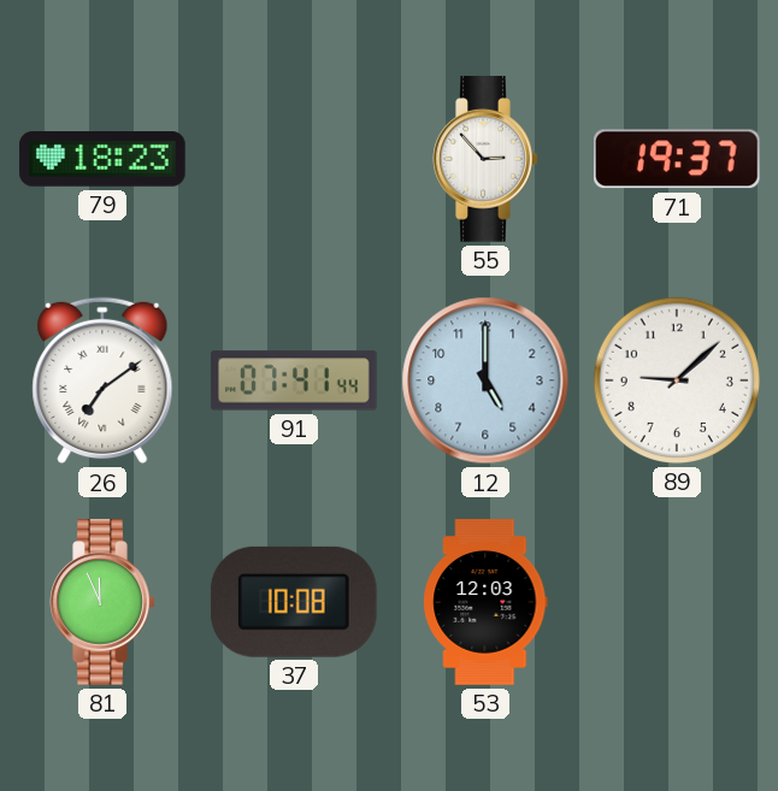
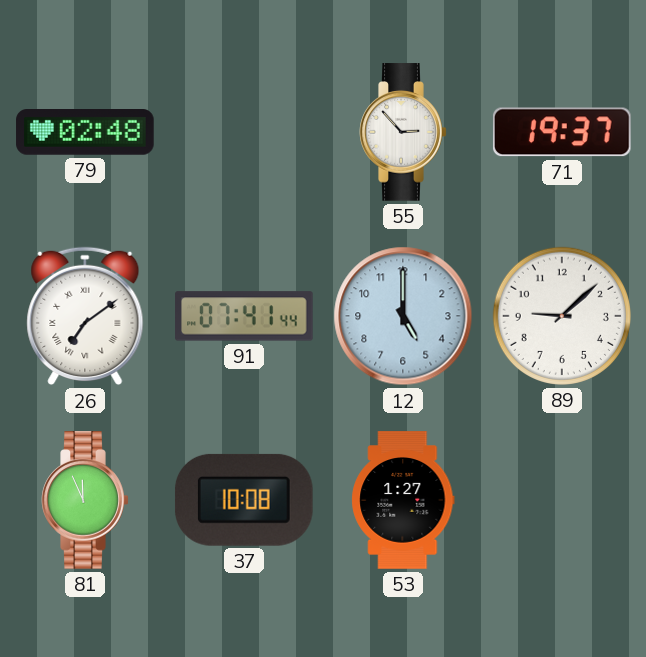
79: 18:23 -> 02:48
53: 12:03 -> 1:27
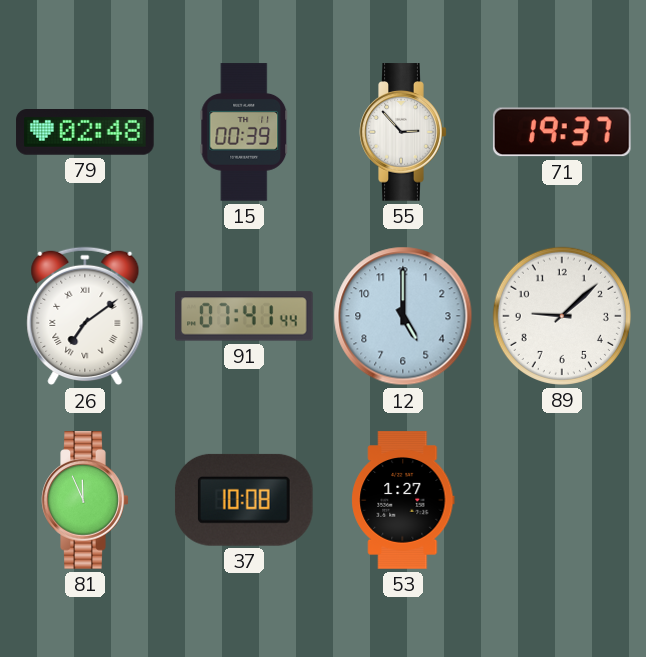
15: none -> 00:39
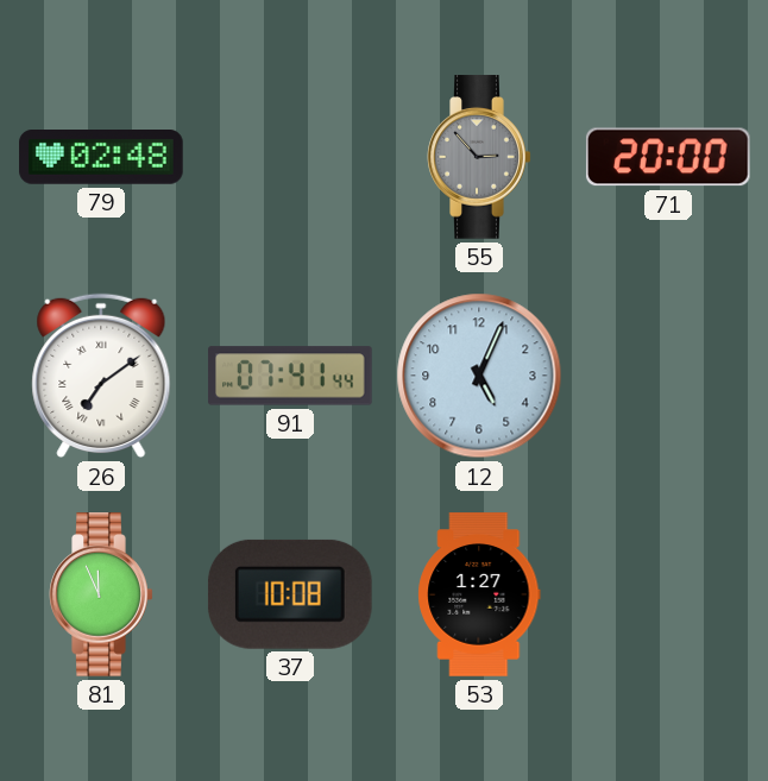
15: 00:39 -> none
55 dial: white -> grey
71: 19:37 -> 20:00
12: 5:00 -> 5:04
89: 9:08 -> none
